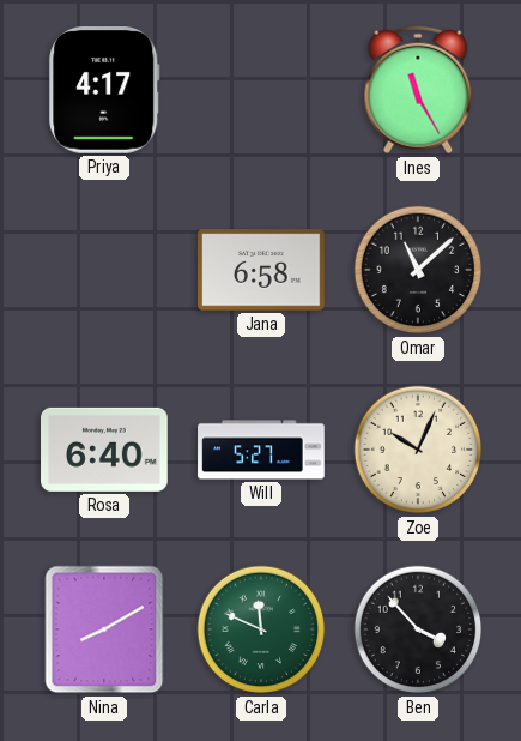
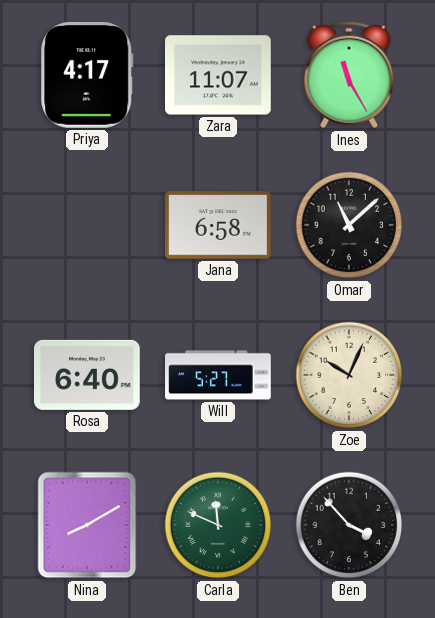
Zara: none -> 11:07
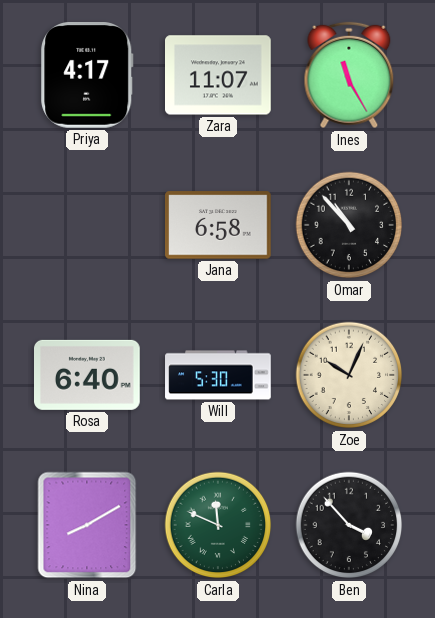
Omar: 11:08 -> 10:53
Will: 5:27 -> 5:30
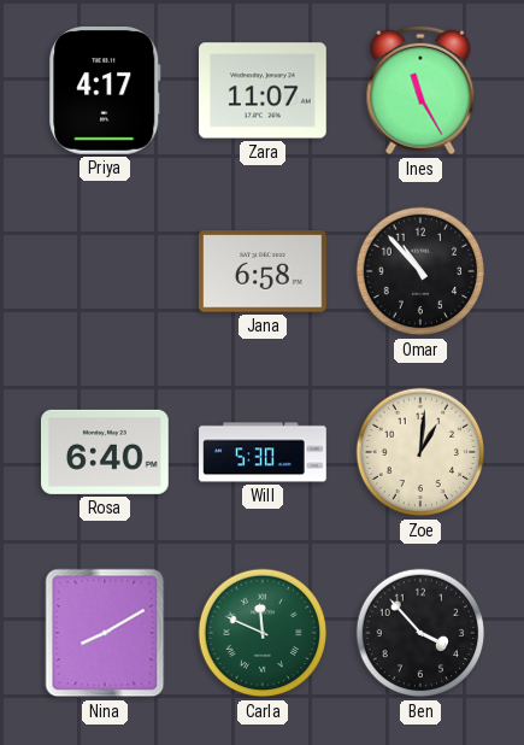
Zoe: 10:04 -> 1:01
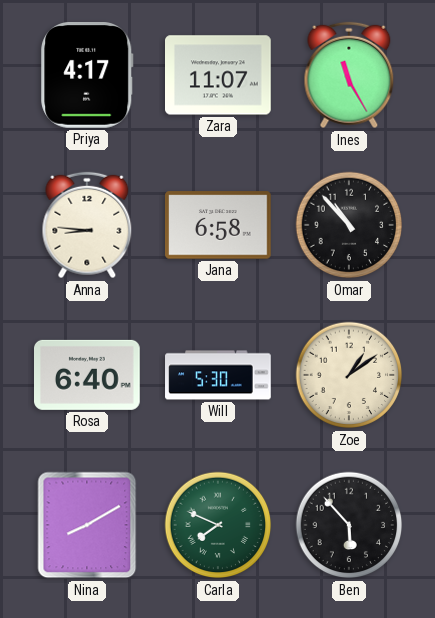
Anna: none -> 8:46
Zoe: 1:01 -> 1:09
Carla: 11:49 -> 7:49
Ben: 3:53 -> 5:53
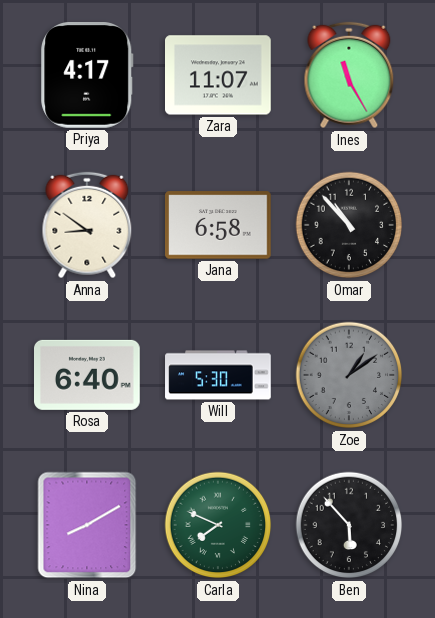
Anna: 8:46 -> 8:51
Zoe dial: cream -> grey
